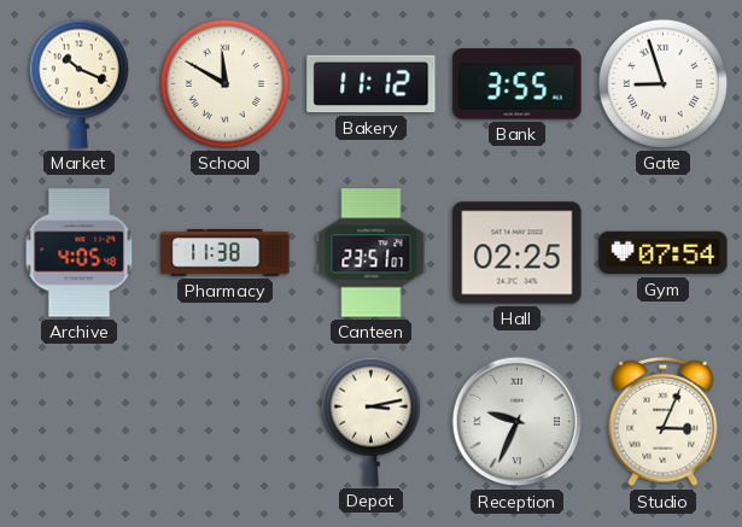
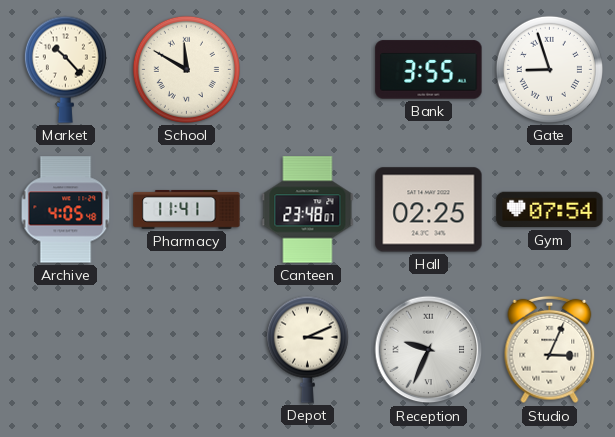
Market: 10:19 -> 10:23
Bakery: 11:12 -> none
Pharmacy: 11:38 -> 11:41
Canteen: 23:51 -> 23:48
Depot: 3:13 -> 3:11
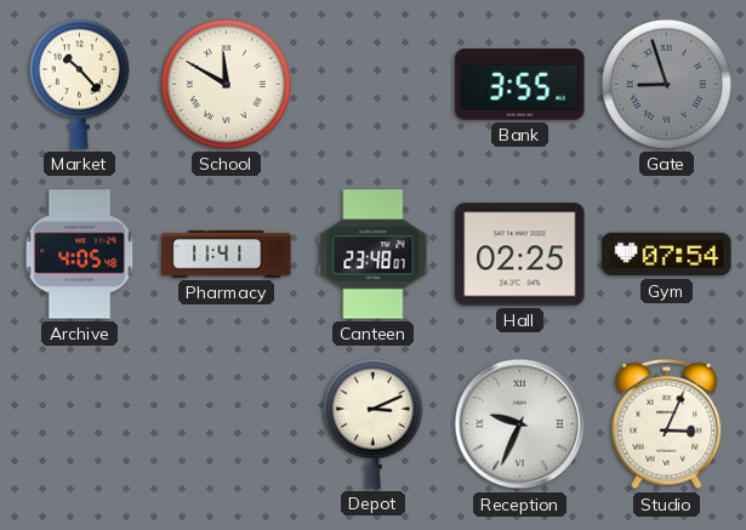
Gate dial: white -> grey
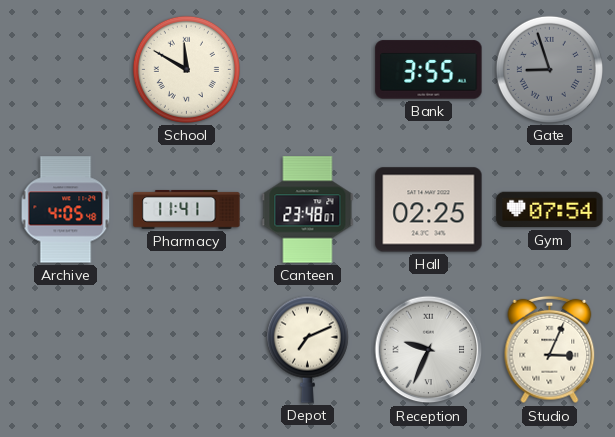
Market: 10:23 -> none
Depot: 3:11 -> 7:11
